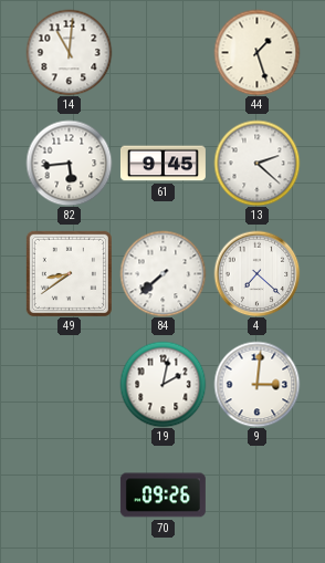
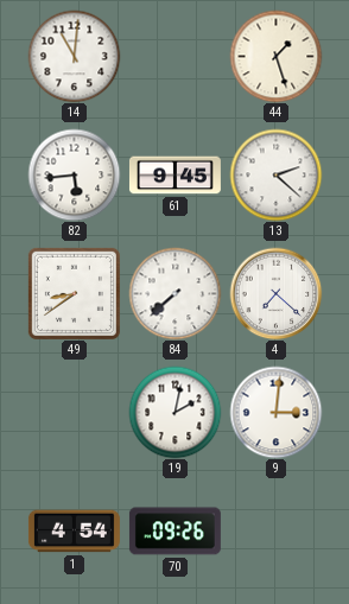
1: none -> 4:54
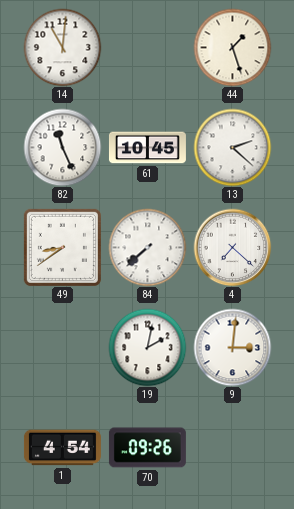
82: 5:44 -> 11:26
61: 9:45 -> 10:45
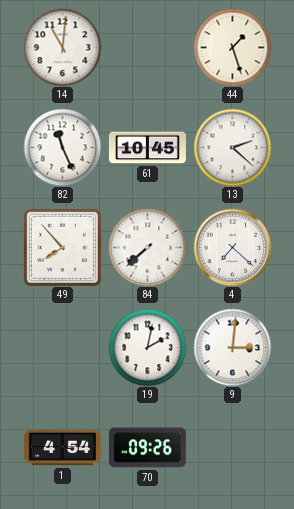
49: 8:39 -> 7:53
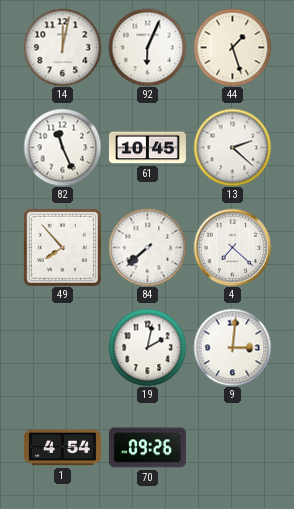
14: 11:01 -> 12:02
92: none -> 6:04
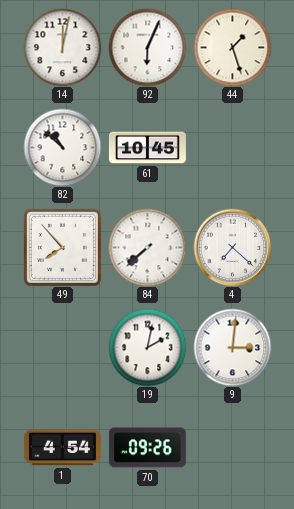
82: 11:26 -> 10:52
13: 2:22 -> none
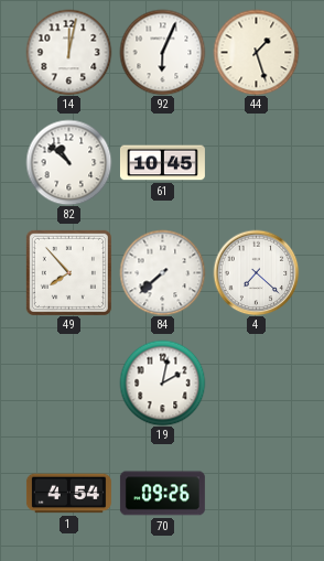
9: 3:01 -> none
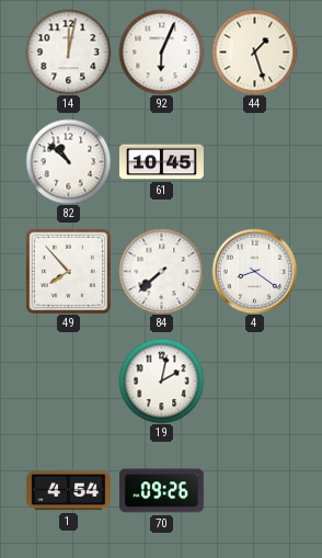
4: 7:22 -> 8:21
